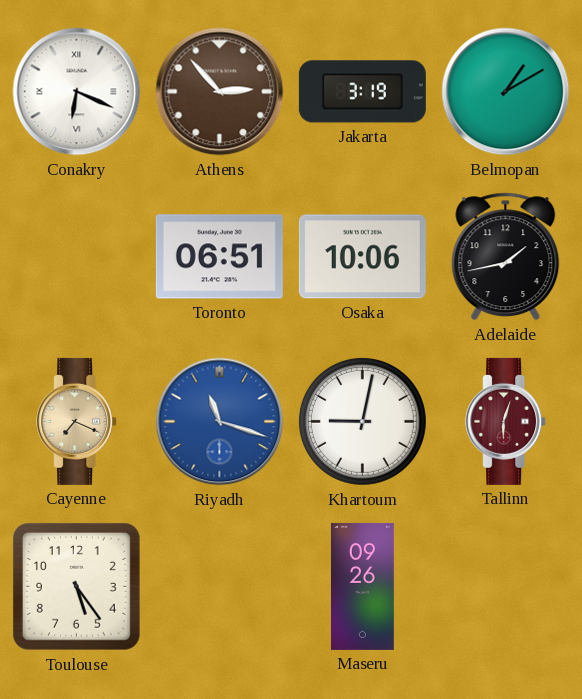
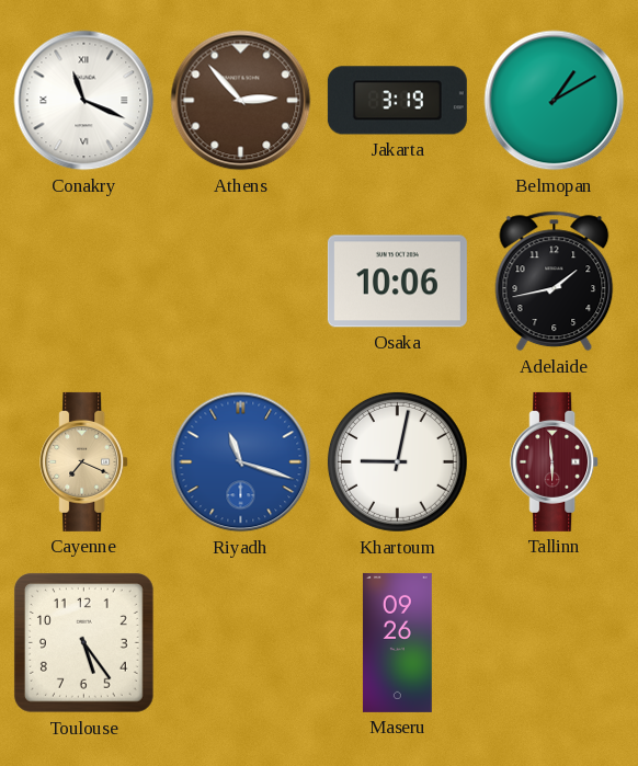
Conakry: 6:19 -> 11:19
Toronto: 06:51 -> none
Tallinn: 6:03 -> 5:59
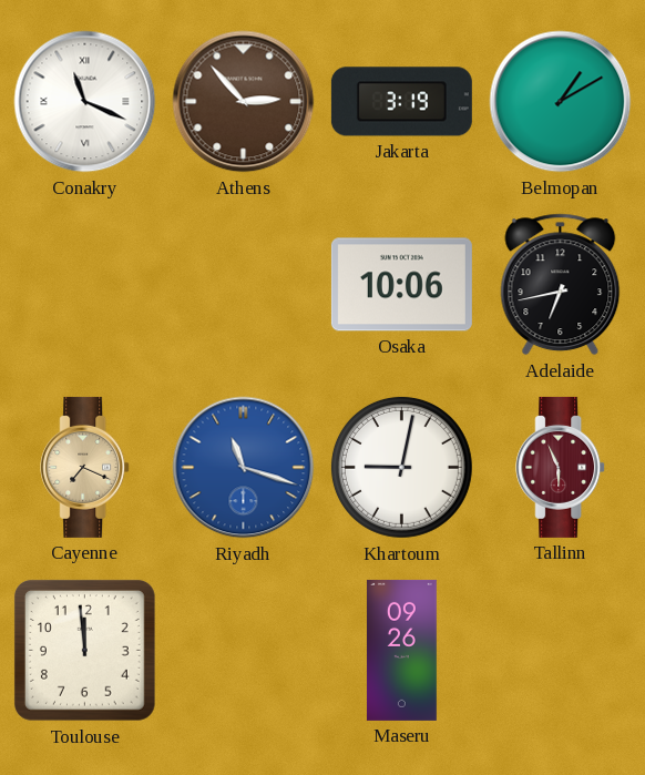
Adelaide: 1:43 -> 6:43
Tallinn: 5:59 -> 5:56
Toulouse: 5:24 -> 11:59
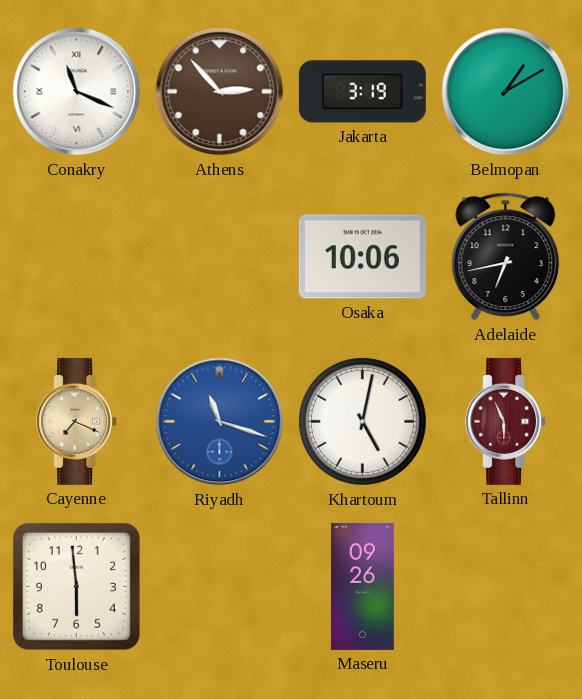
Khartoum: 9:02 -> 5:02
Toulouse: 11:59 -> 5:59
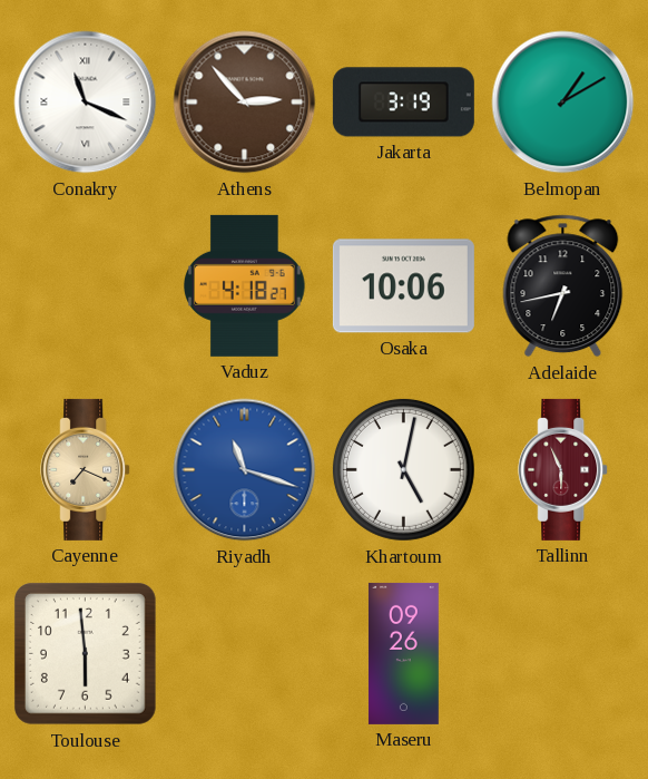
Vaduz: none -> 4:18
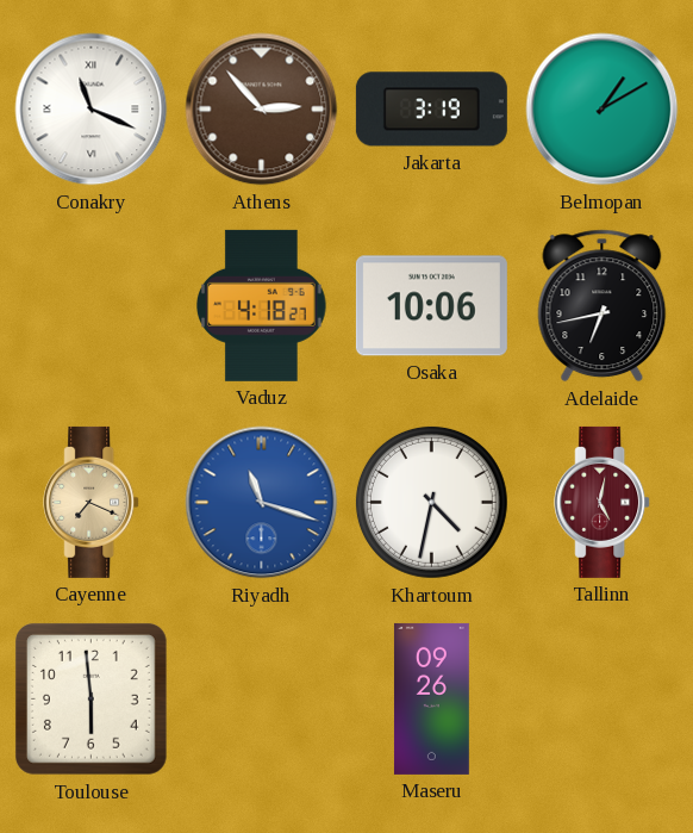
Khartoum: 5:02 -> 4:32
Tallinn: 5:56 -> 5:02
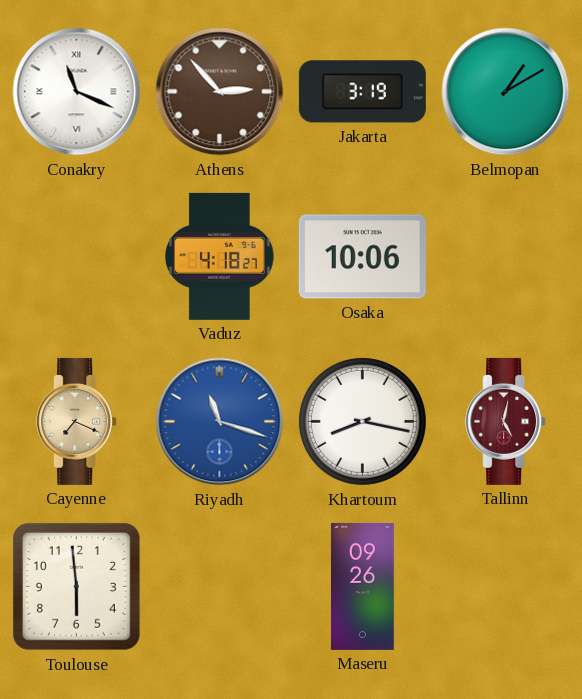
Adelaide: 6:43 -> none
Khartoum: 4:32 -> 8:17
